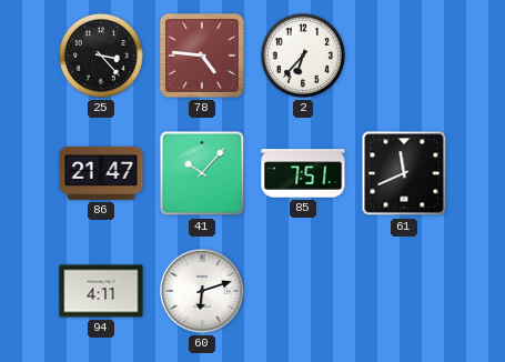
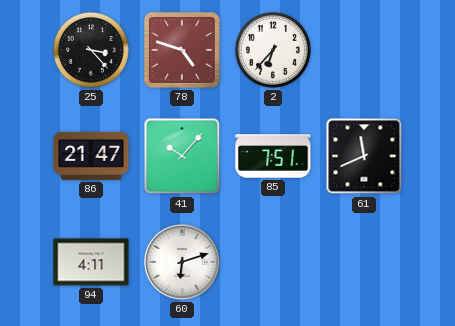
78: 4:46 -> 4:48
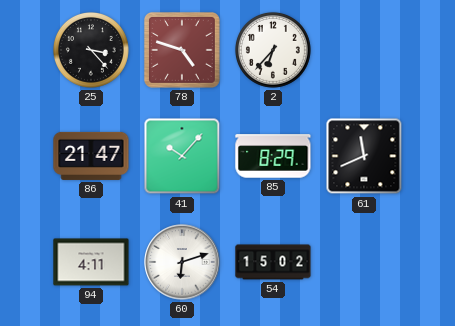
85: 7:51 -> 8:29
54: none -> 15:02
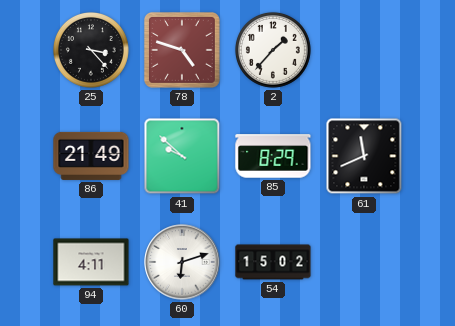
2: 6:37 -> 1:37
86: 21:47 -> 21:49
41: 10:07 -> 9:52
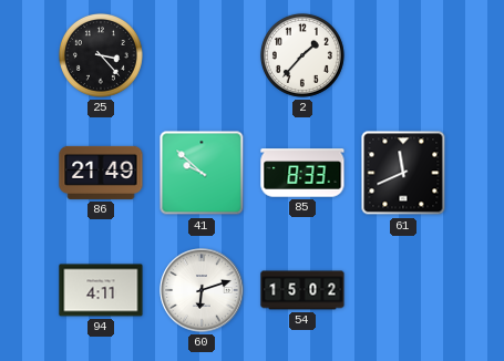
78: 4:48 -> none
85: 8:29 -> 8:33
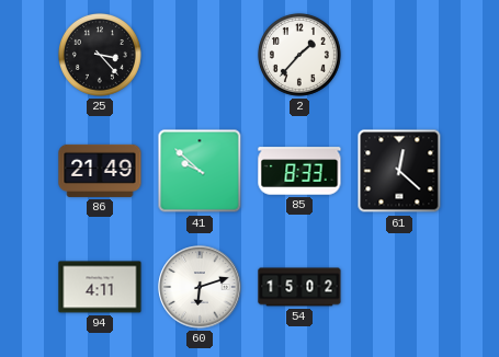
61: 11:41 -> 12:22
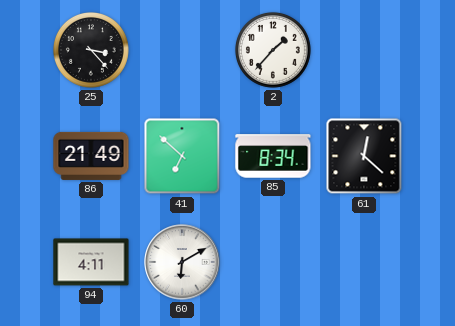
41: 9:52 -> 6:52
85: 8:33 -> 8:34
60: 6:12 -> 6:10
54: 15:02 -> none
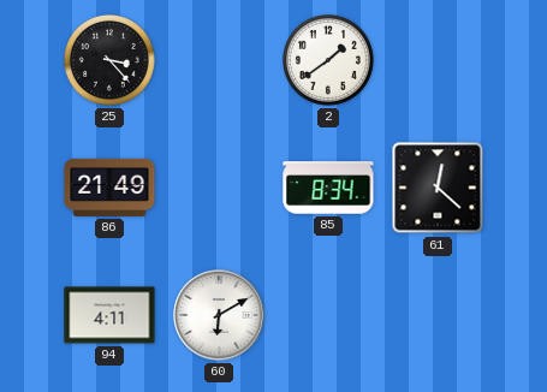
2: 1:37 -> 1:39
41: 6:52 -> none
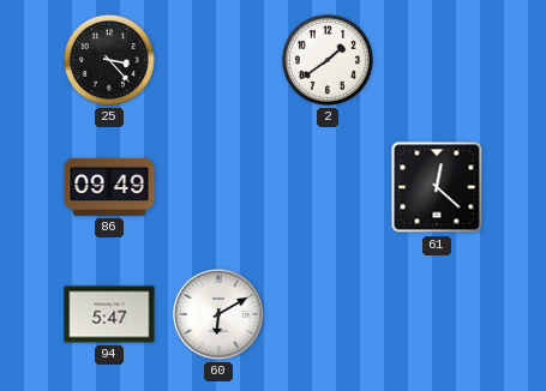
86: 21:49 -> 09:49
85: 8:34 -> none
94: 4:11 -> 5:47
